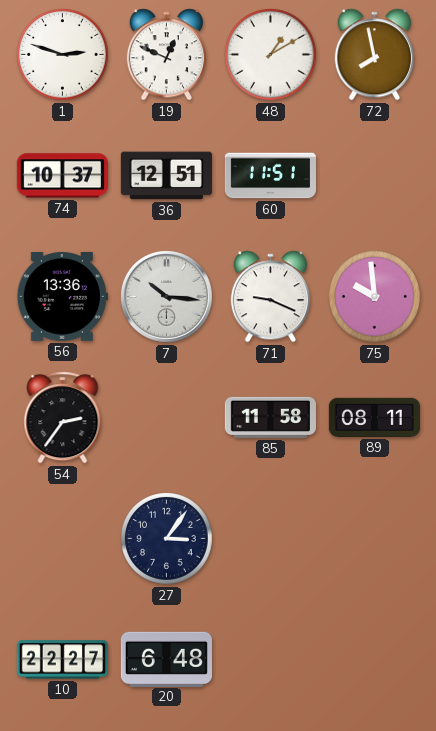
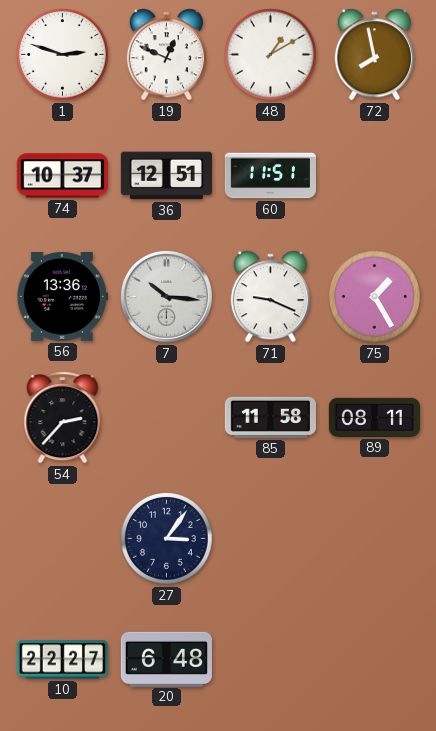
75: 9:59 -> 1:25
54: 2:36 -> 2:37
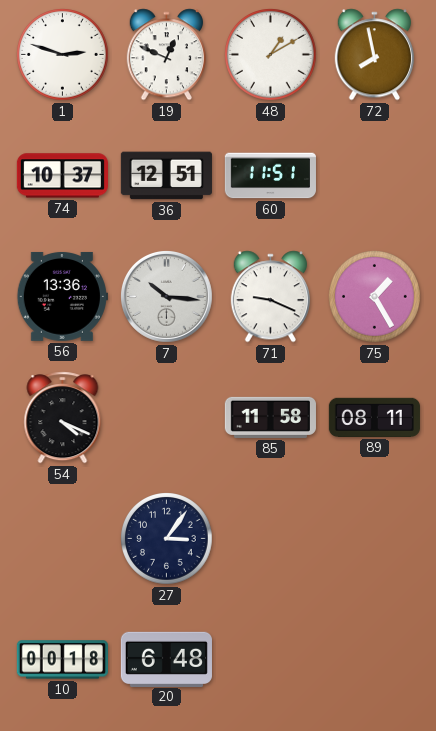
54: 2:37 -> 4:19
10: 22:27 -> 00:18
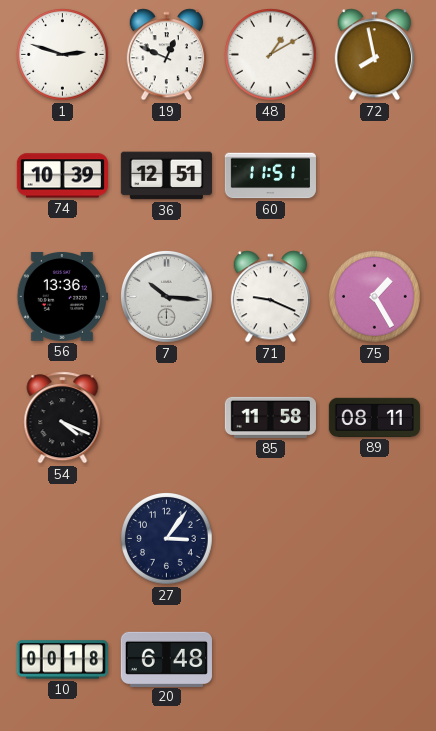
74: 10:37 -> 10:39
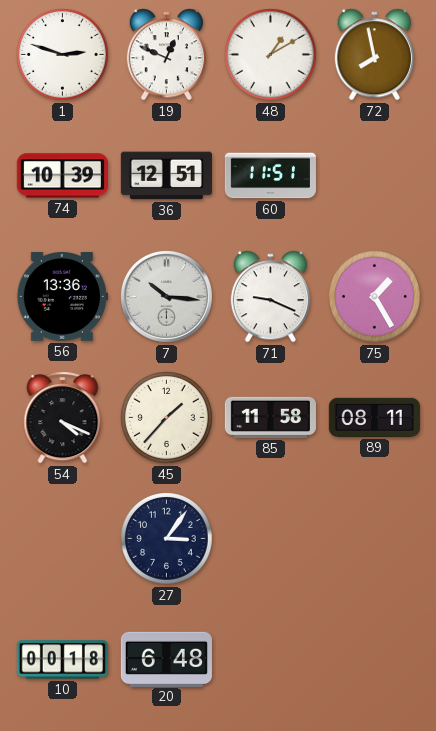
45: none -> 1:37
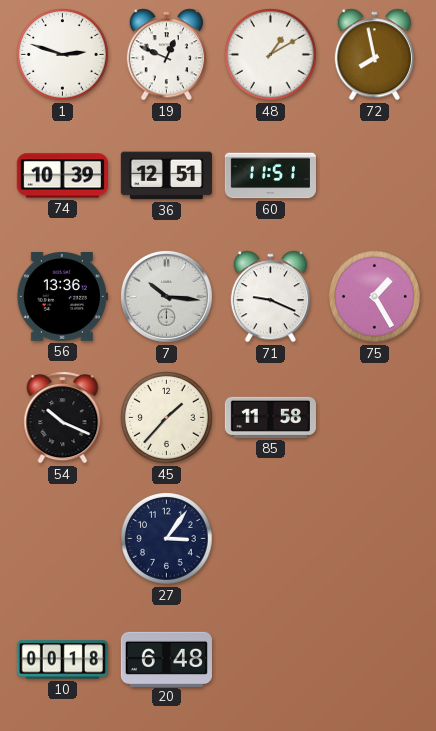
54: 4:19 -> 10:19
89: 08:11 -> none
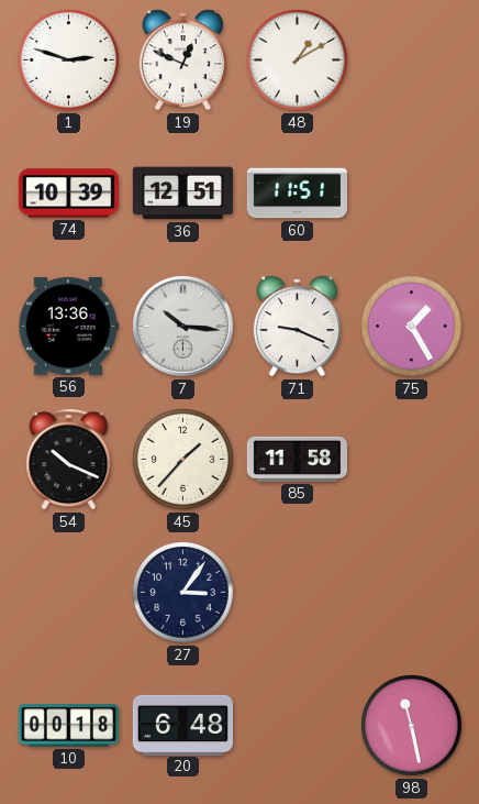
72: 7:58 -> none
98: none -> 11:28
